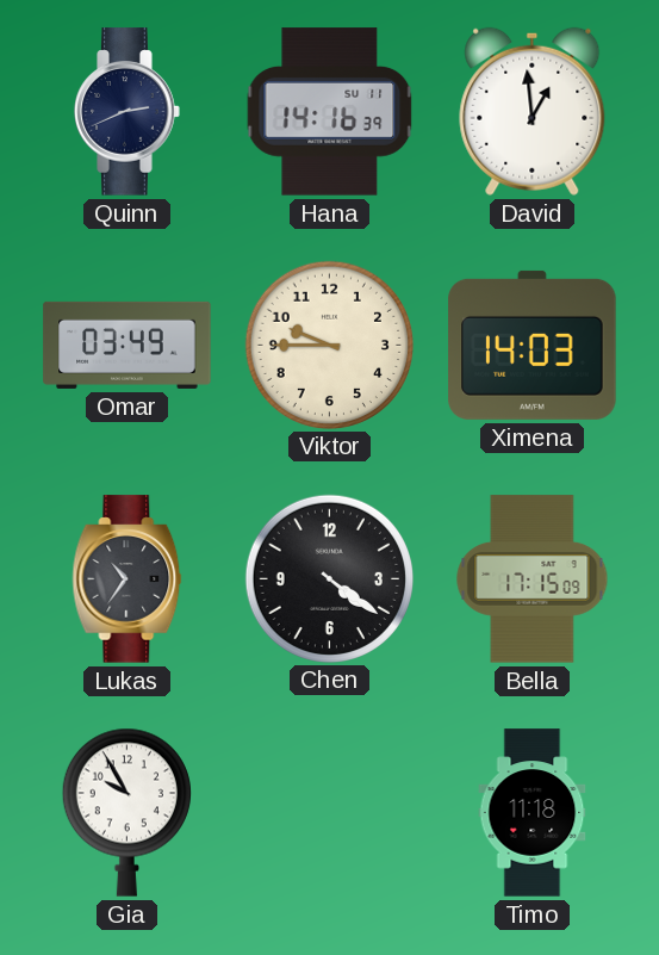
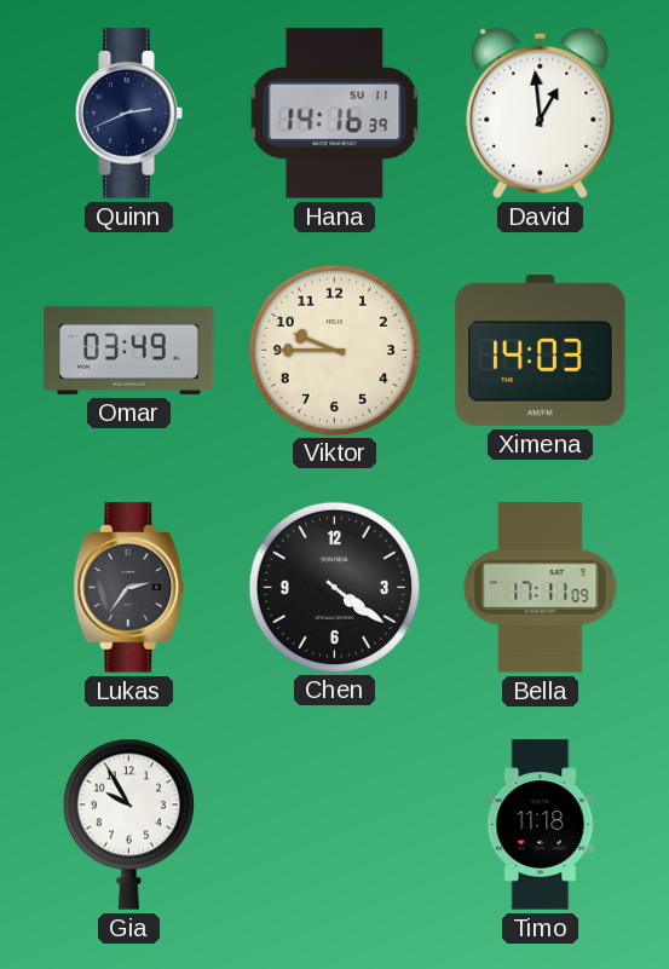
Lukas: 10:36 -> 2:36
Bella: 17:15 -> 17:11
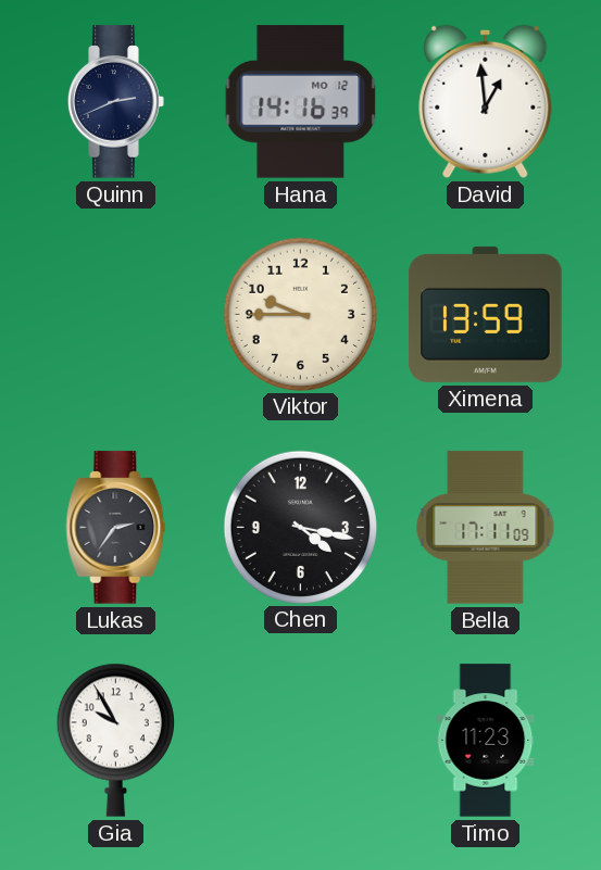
Hana date: SU 11 -> MO 12
Omar: 03:49 -> none
Ximena: 14:03 -> 13:59
Chen: 4:21 -> 4:17
Timo: 11:18 -> 11:23
